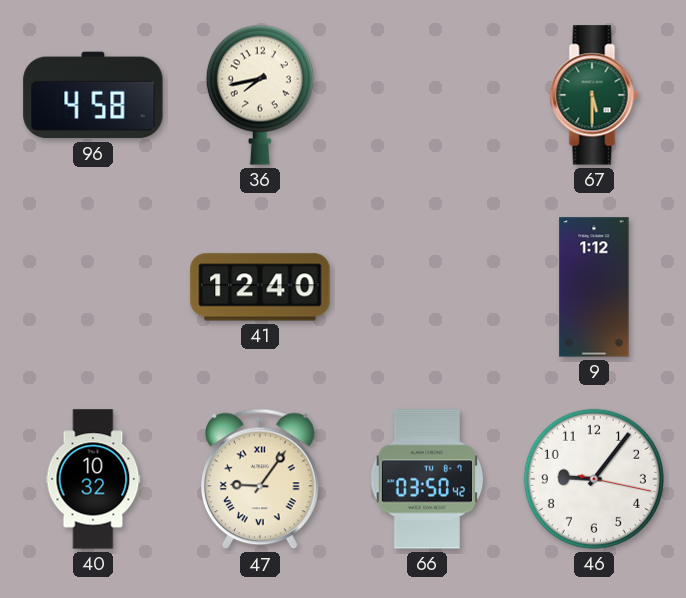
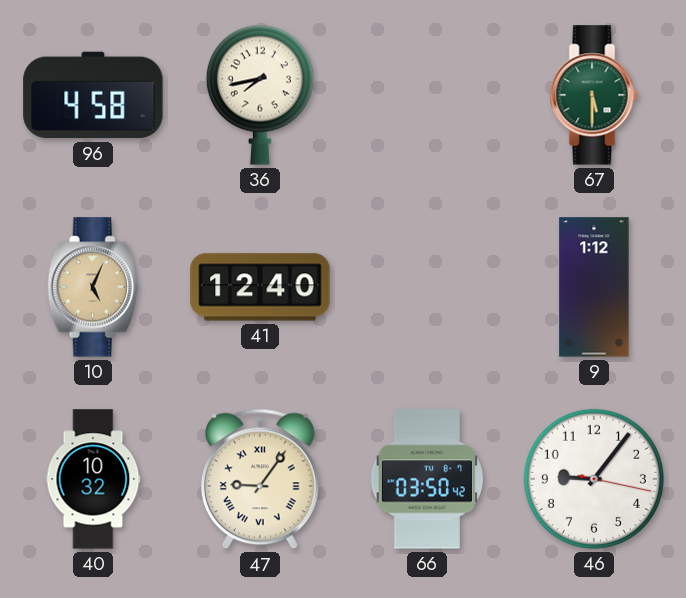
10: none -> 5:04
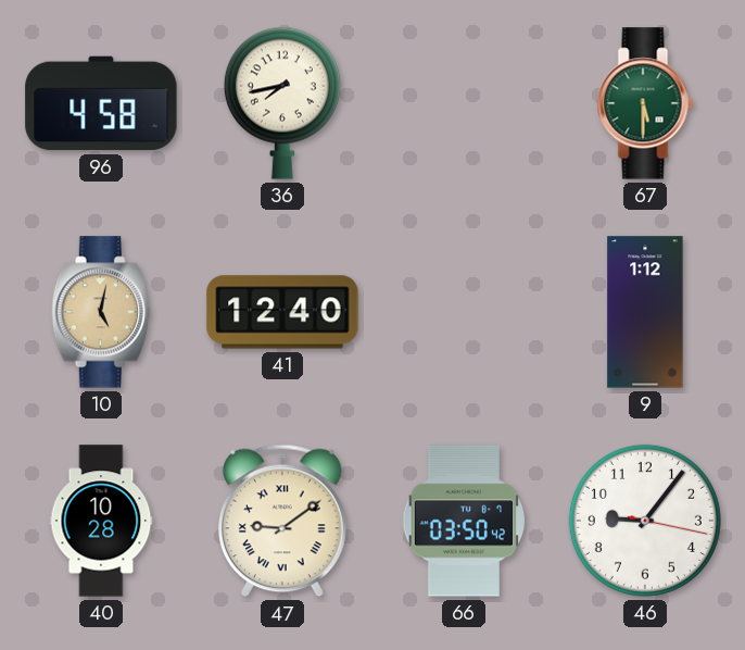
10: 5:04 -> 5:02
40: 10:32 -> 10:28
47: 9:06 -> 9:09
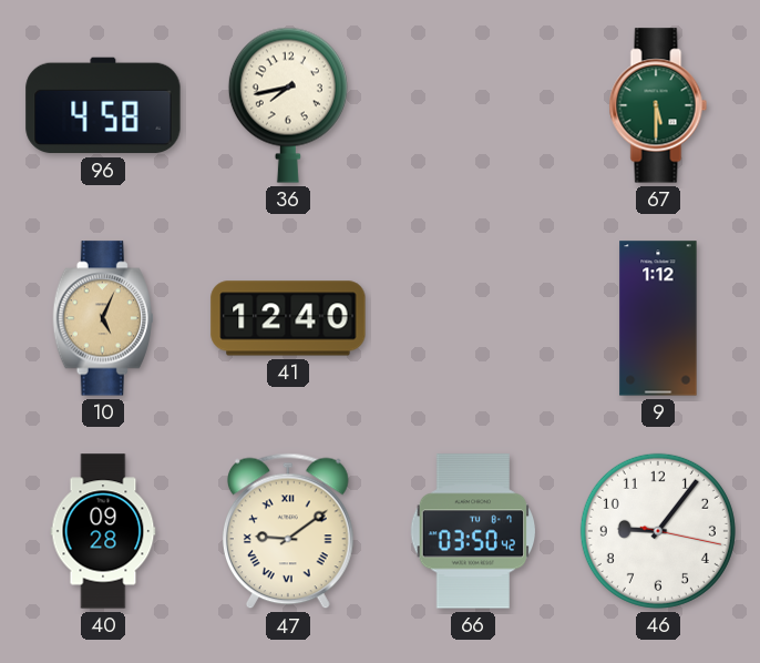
10: 5:02 -> 5:04
40: 10:28 -> 09:28
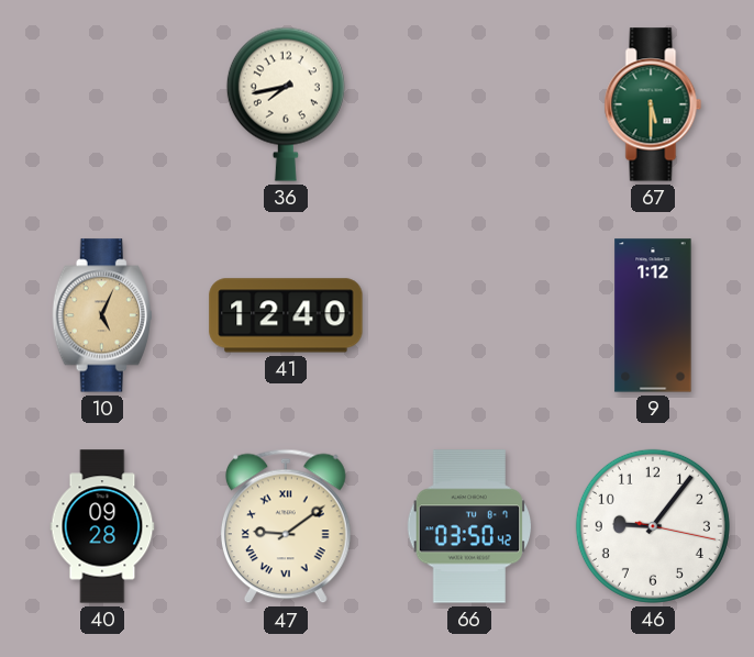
96: 4:58 -> none
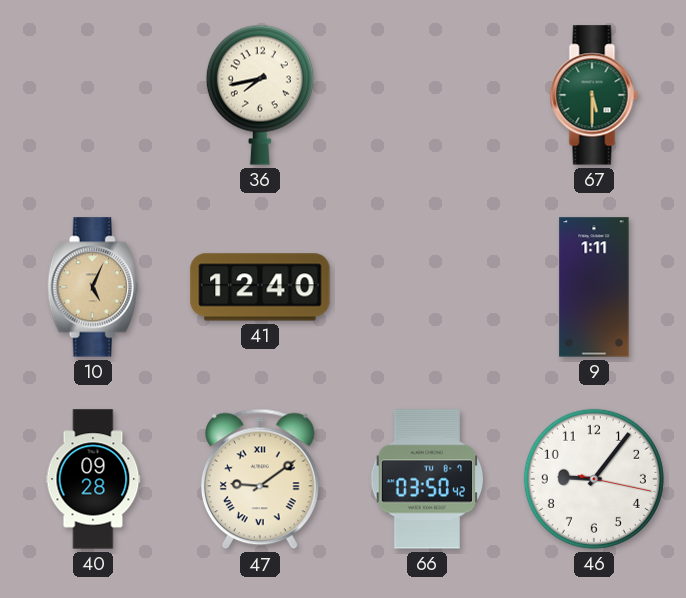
9: 1:12 -> 1:11
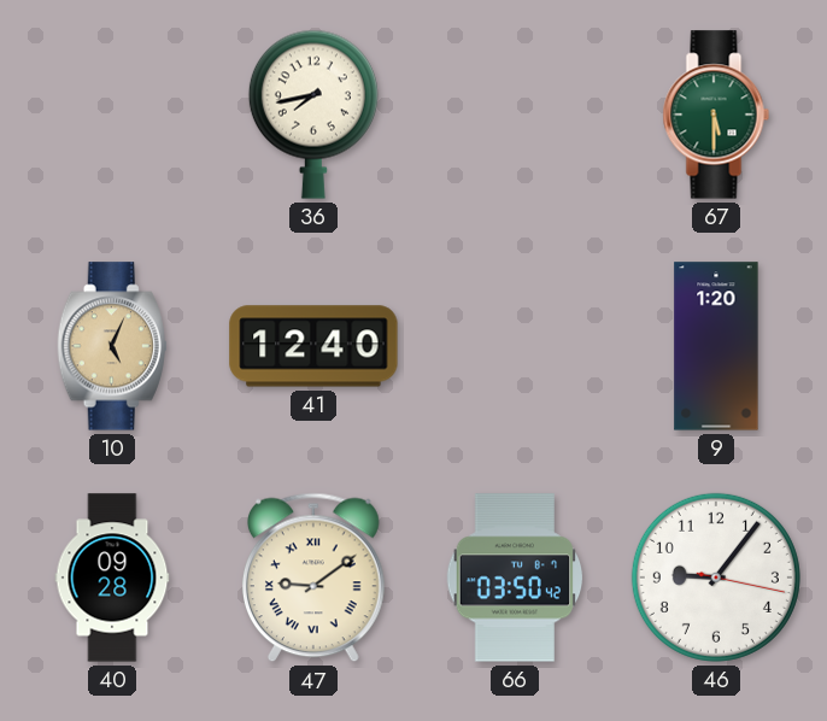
9: 1:11 -> 1:20
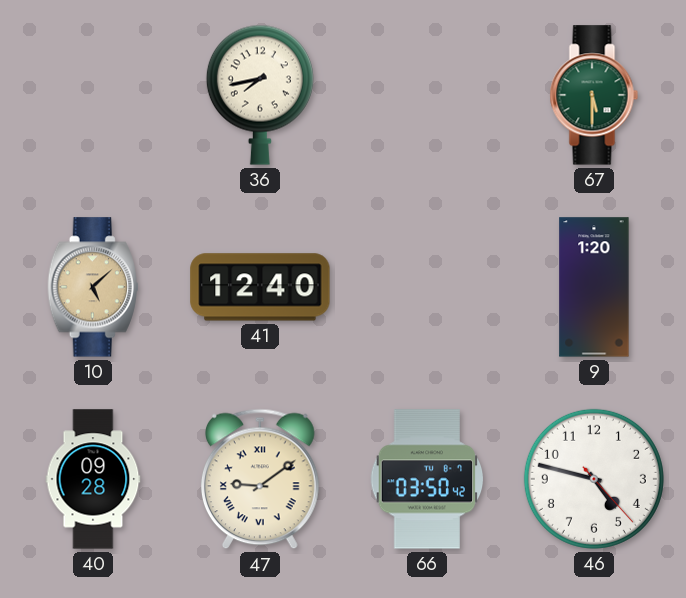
10: 5:04 -> 5:08
46: 9:06 -> 4:47
